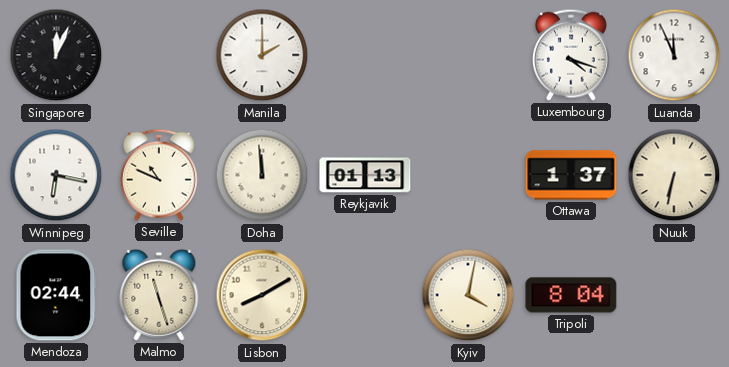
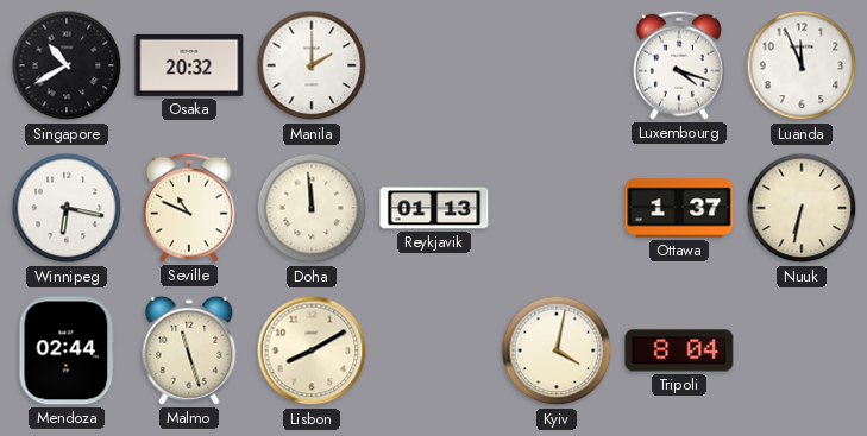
Singapore: 12:04 -> 10:40
Osaka: none -> 20:32
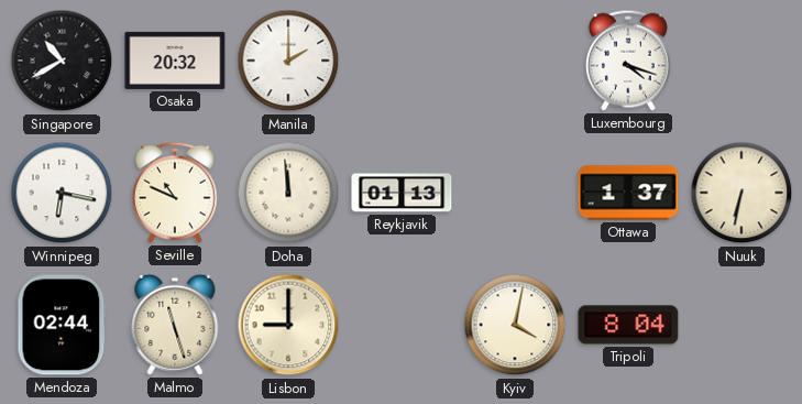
Luanda: 11:56 -> none
Lisbon: 8:10 -> 9:00
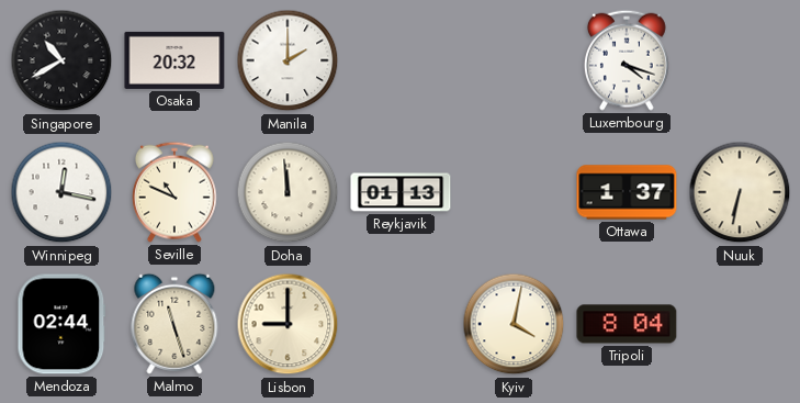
Winnipeg: 6:17 -> 12:17
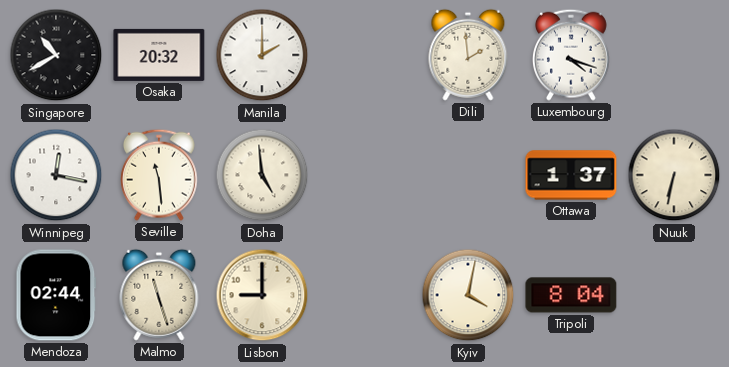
Dili: none -> 1:59
Seville: 10:49 -> 11:29
Doha: 11:59 -> 4:59
Reykjavik: 01:13 -> none
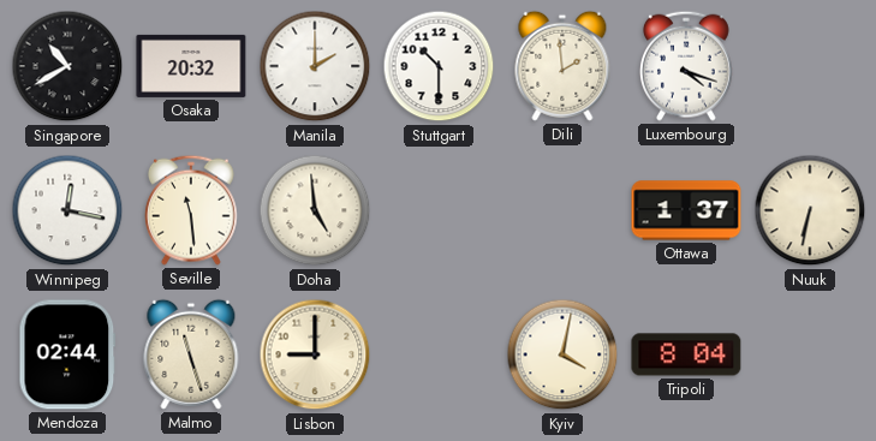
Stuttgart: none -> 10:30
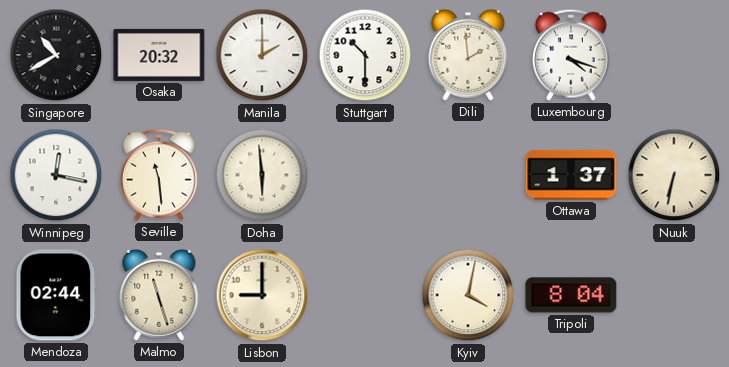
Doha: 4:59 -> 5:59
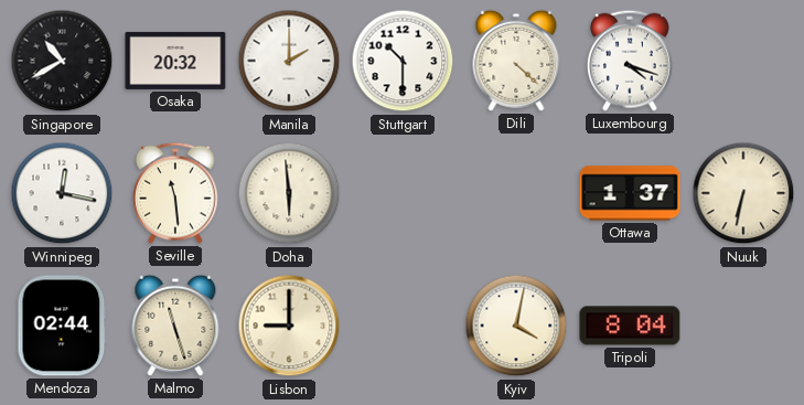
Dili: 1:59 -> 4:22
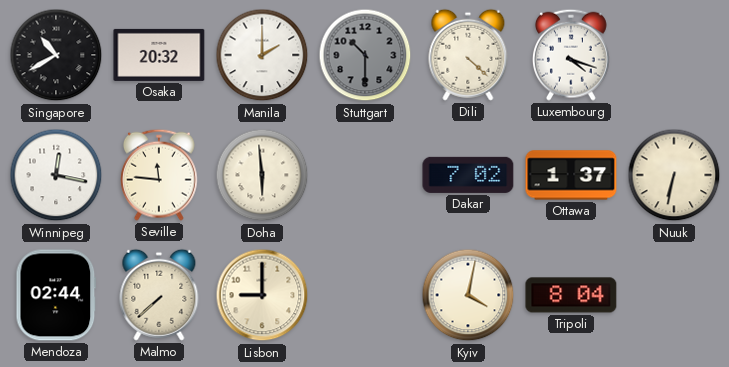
Stuttgart dial: white -> grey
Seville: 11:29 -> 11:46
Dakar: none -> 7:02
Malmo: 11:27 -> 7:38
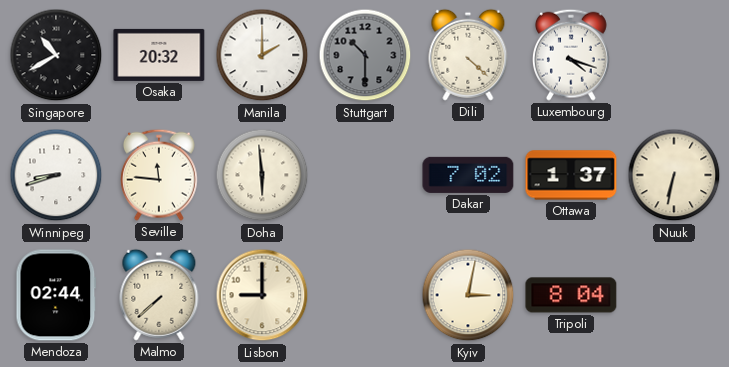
Winnipeg: 12:17 -> 8:42
Kyiv: 4:02 -> 3:02
